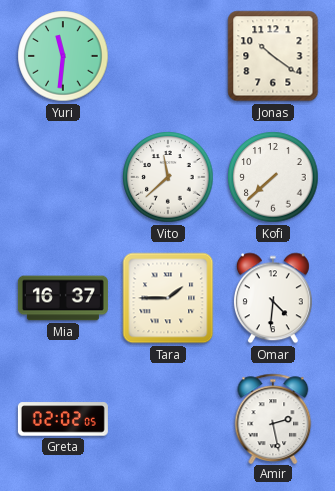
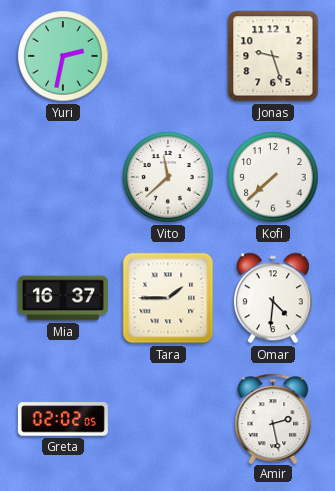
Yuri: 11:31 -> 2:32
Jonas: 10:21 -> 9:27
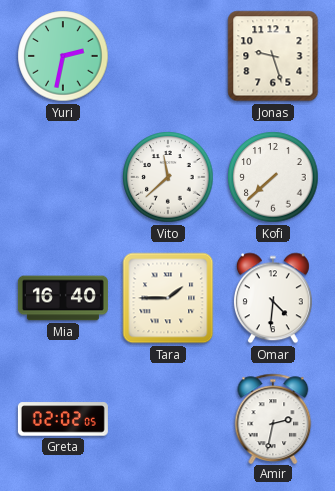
Mia: 16:37 -> 16:40
Amir: 2:28 -> 2:32
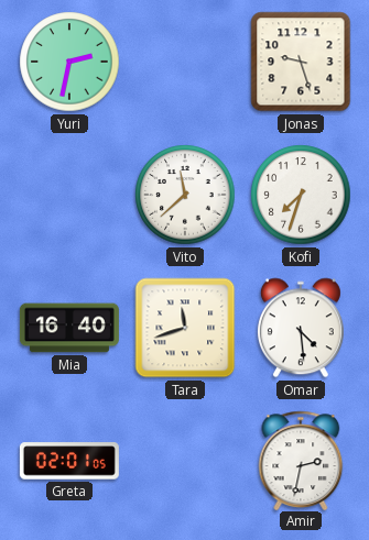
Kofi: 7:38 -> 7:33
Tara: 1:45 -> 11:42
Omar: 4:31 -> 4:29
Greta: 02:02 -> 02:01
